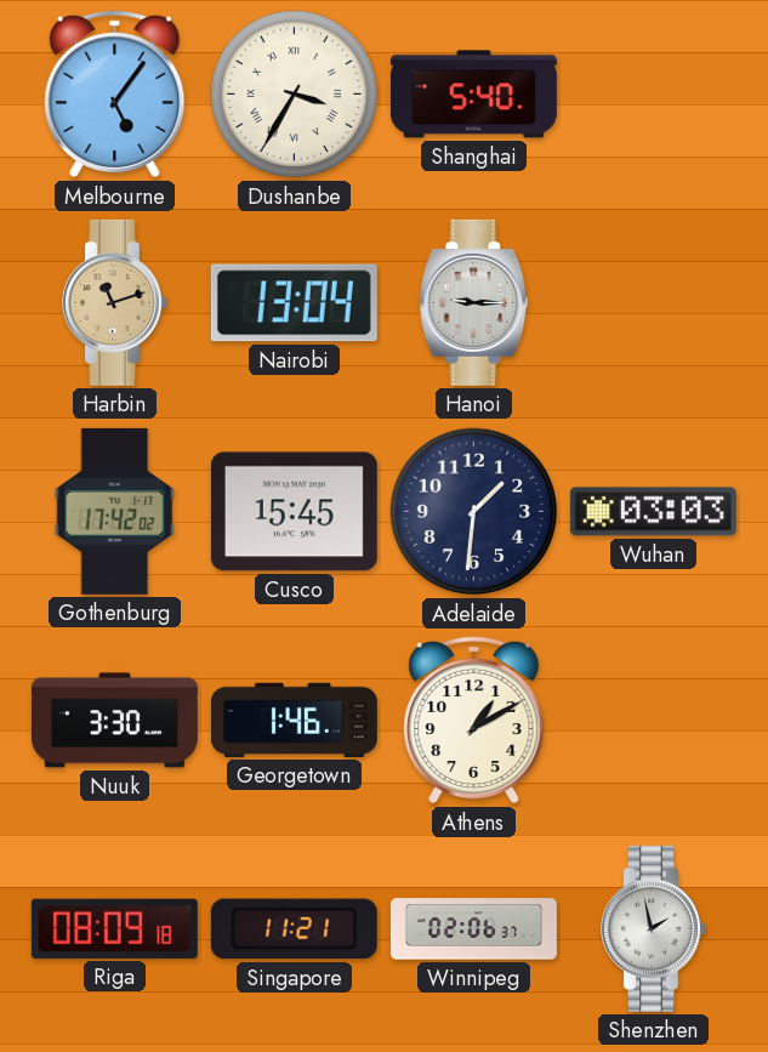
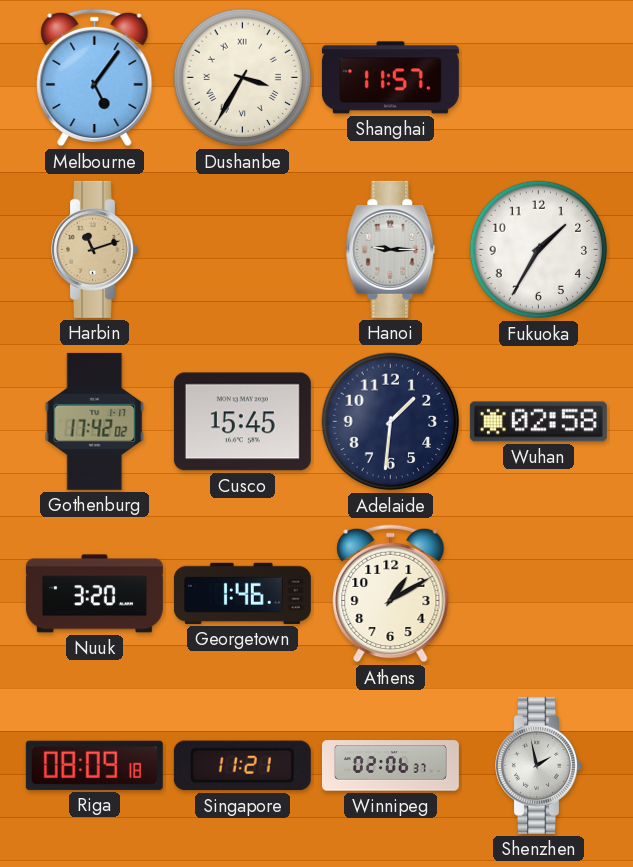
Shanghai: 5:40 -> 11:57
Nairobi: 13:04 -> none
Fukuoka: none -> 1:35
Wuhan: 03:03 -> 02:58
Nuuk: 3:30 -> 3:20
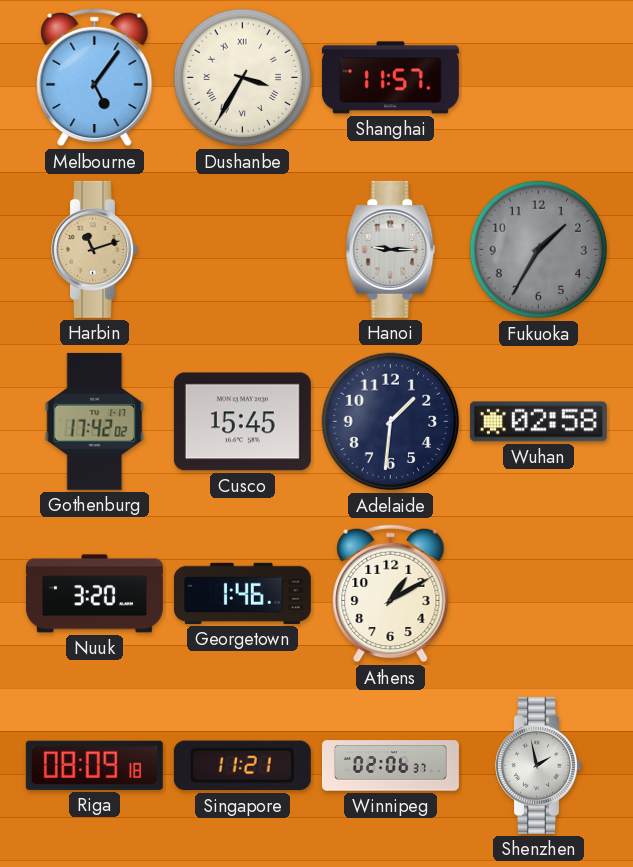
Fukuoka dial: white -> grey
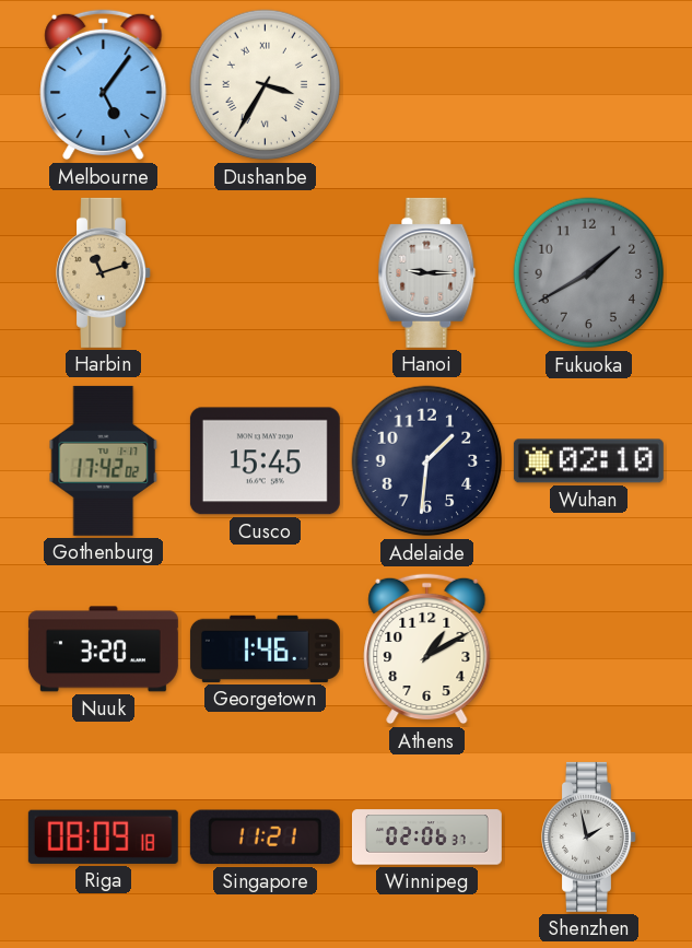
Shanghai: 11:57 -> none
Fukuoka: 1:35 -> 1:40
Wuhan: 02:58 -> 02:10
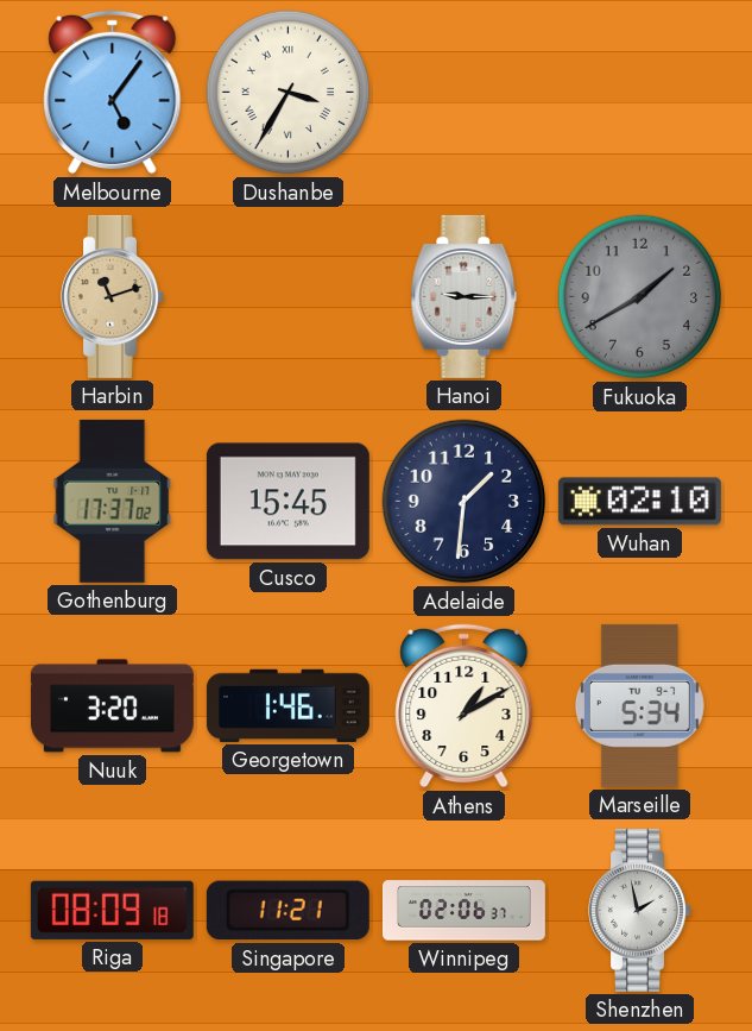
Gothenburg: 17:42 -> 17:37
Marseille: none -> 5:34
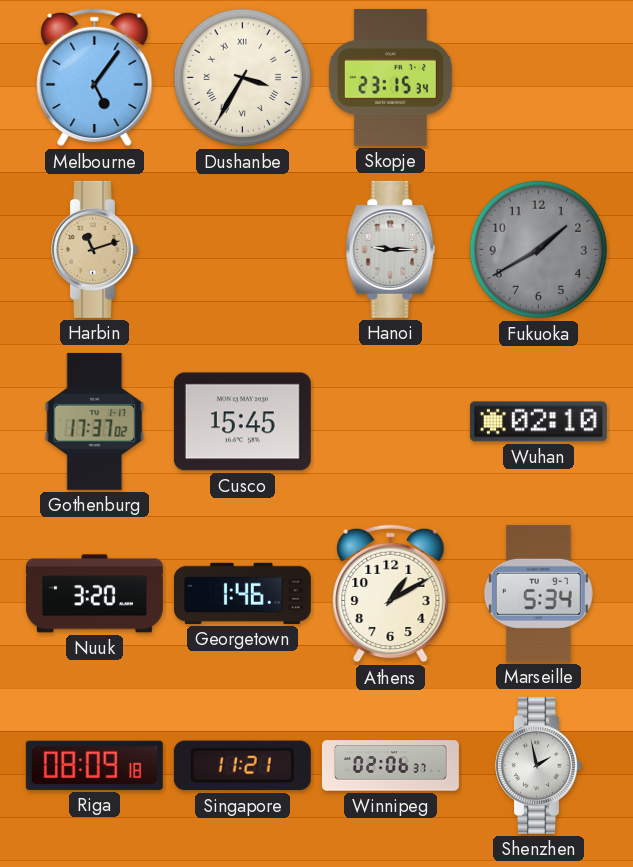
Skopje: none -> 23:15
Adelaide: 1:31 -> none
